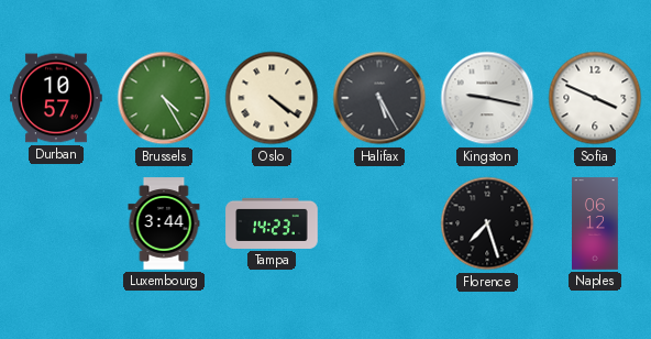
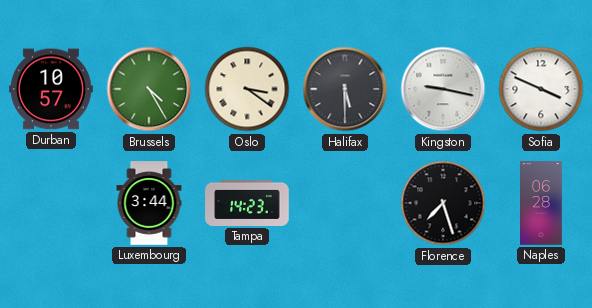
Oslo: 4:21 -> 3:21
Halifax: 5:25 -> 5:30
Naples: 06:12 -> 06:28
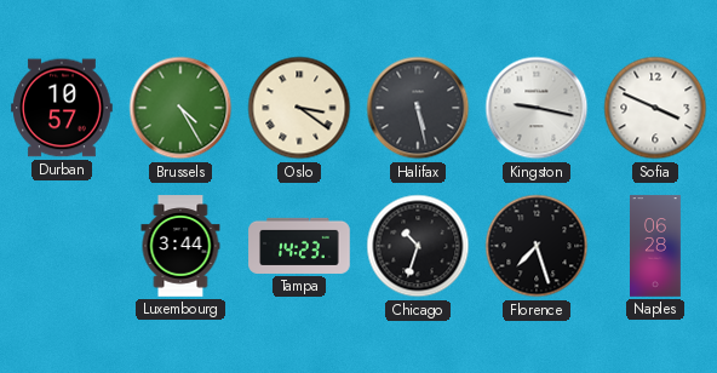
Halifax: 5:30 -> 5:28
Chicago: none -> 10:33
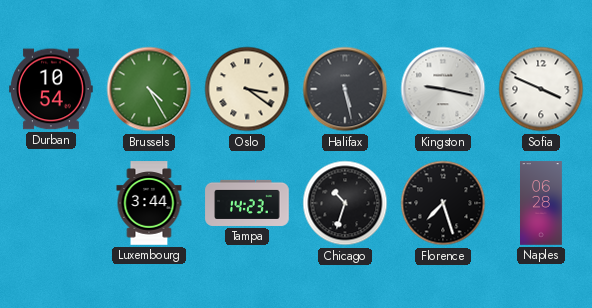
Durban: 10:57 -> 10:54
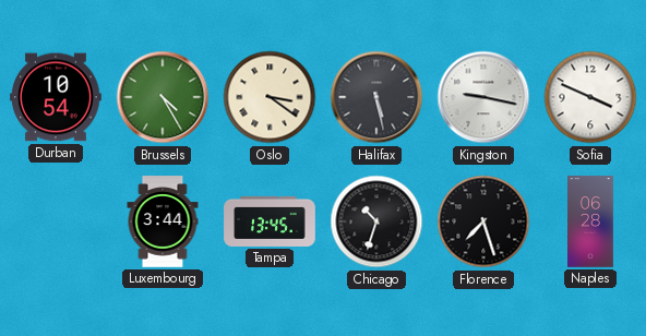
Tampa: 14:23 -> 13:45
